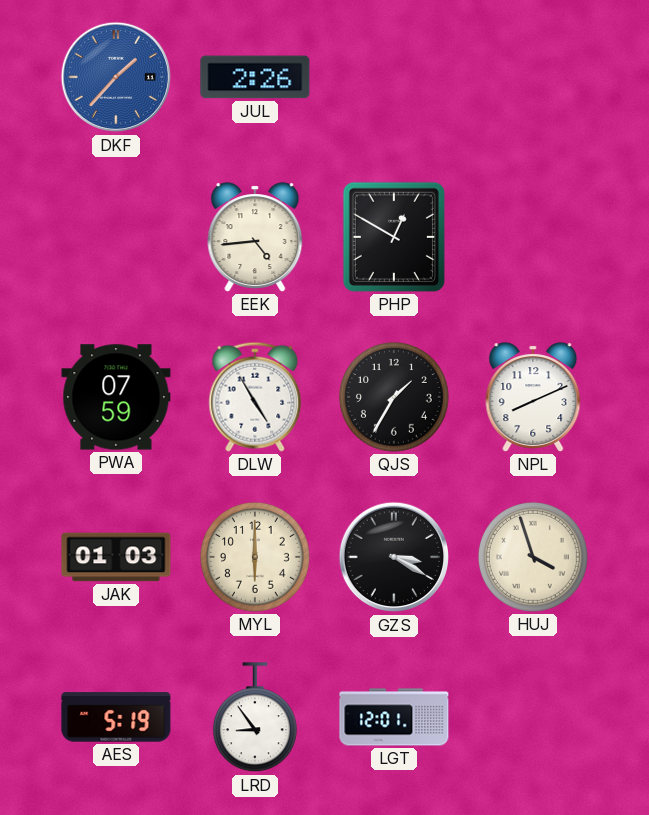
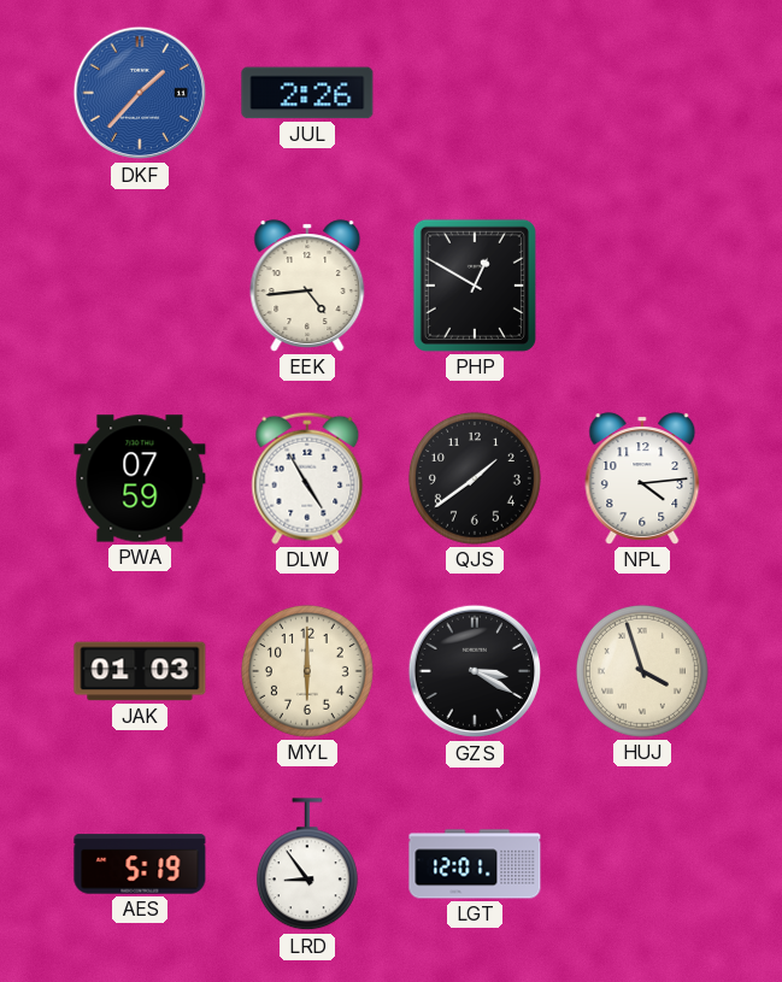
QJS: 1:35 -> 1:39
NPL: 8:11 -> 4:14
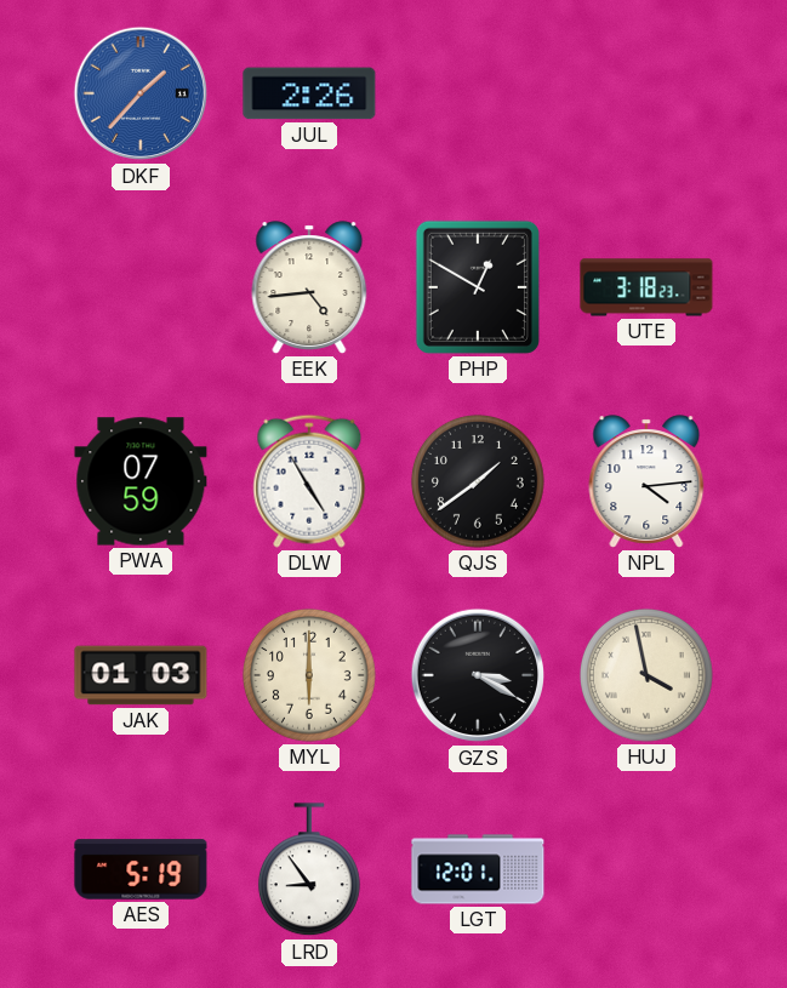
UTE: none -> 3:18
HUJ: 3:57 -> 3:58
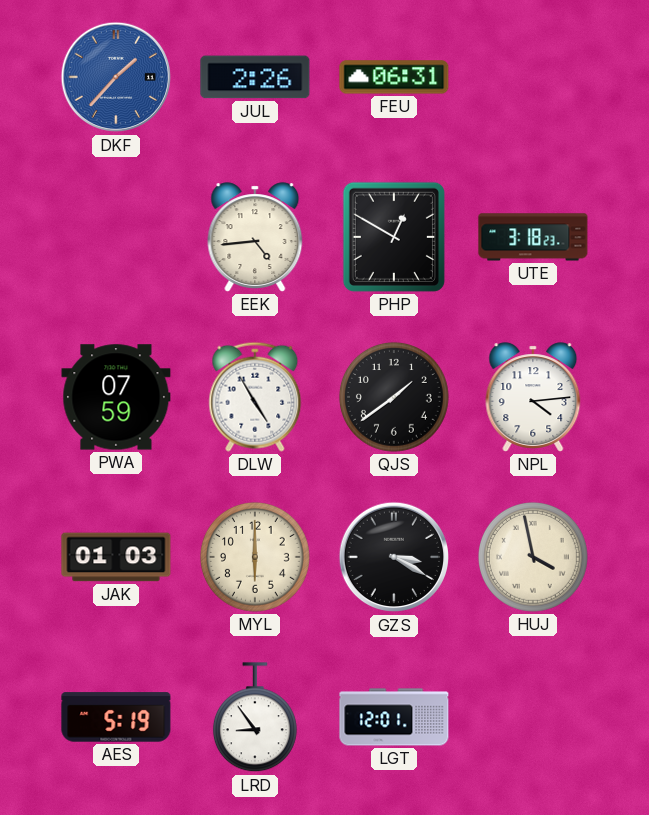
FEU: none -> 06:31
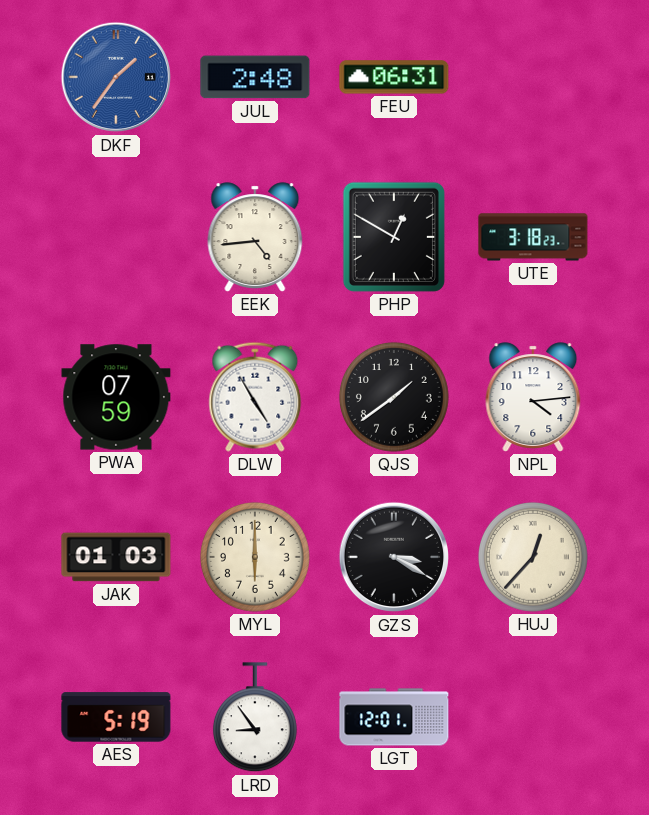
DKF: 1:37 -> 1:36
JUL: 2:26 -> 2:48
HUJ: 3:58 -> 12:37
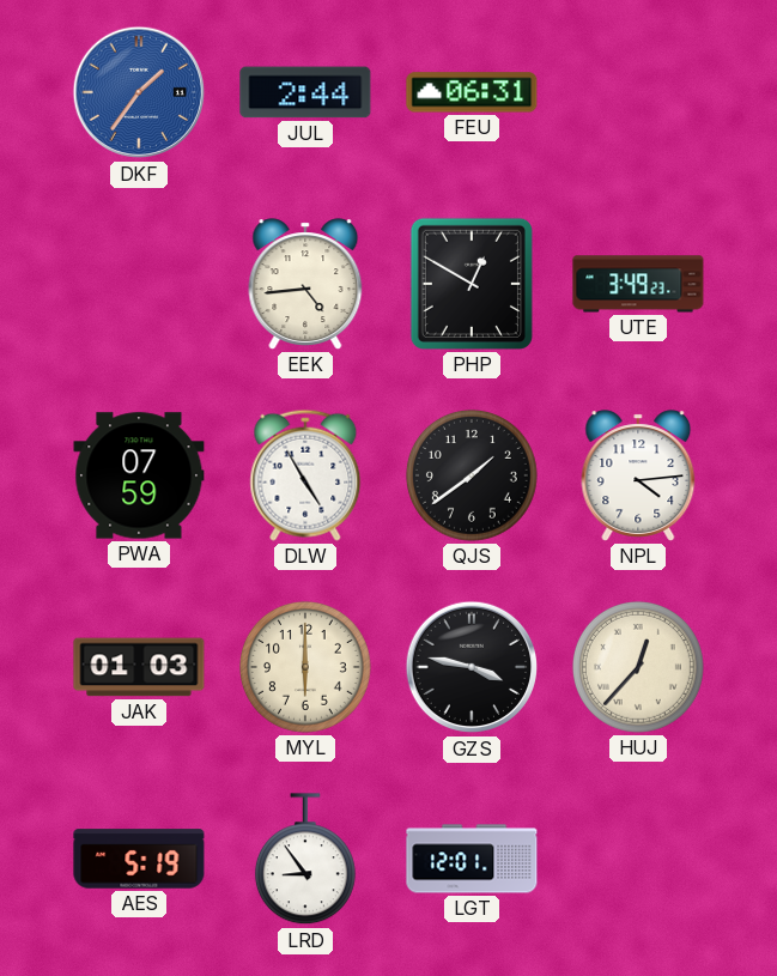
JUL: 2:48 -> 2:44
UTE: 3:18 -> 3:49
GZS: 3:20 -> 3:47
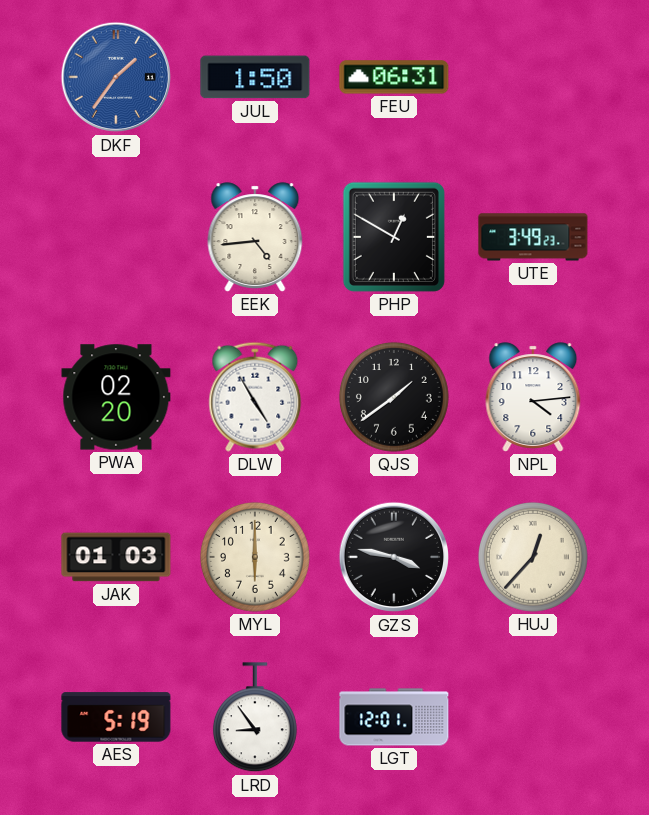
JUL: 2:44 -> 1:50
PWA: 07:59 -> 02:20
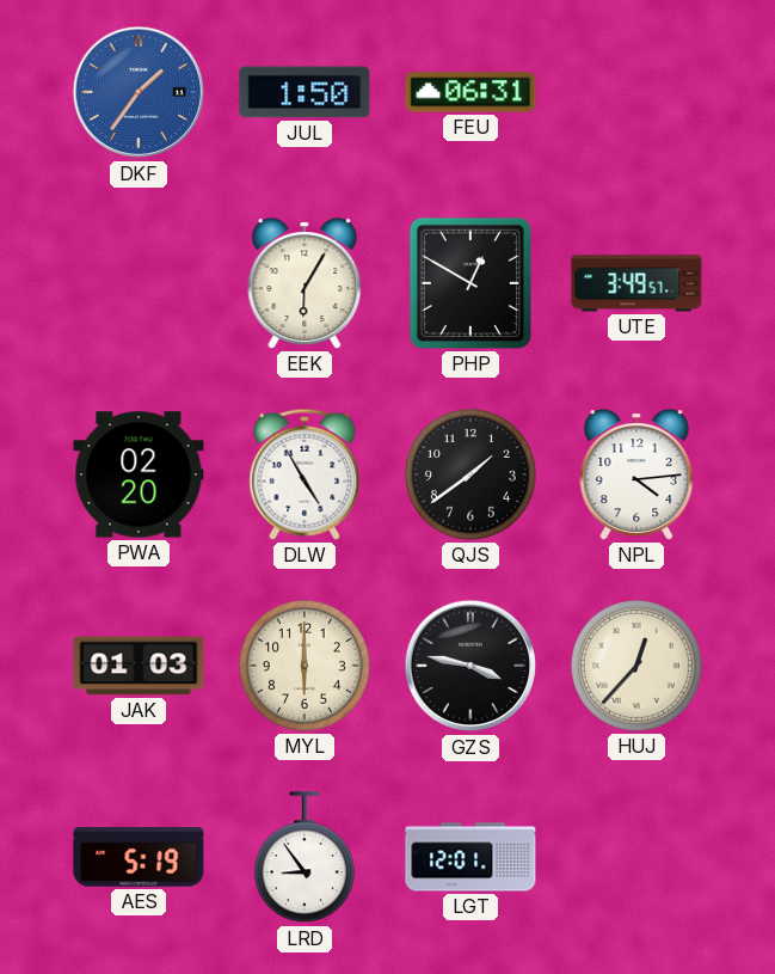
EEK: 4:44 -> 6:05
UTE: 3:49:23 -> 3:49:57
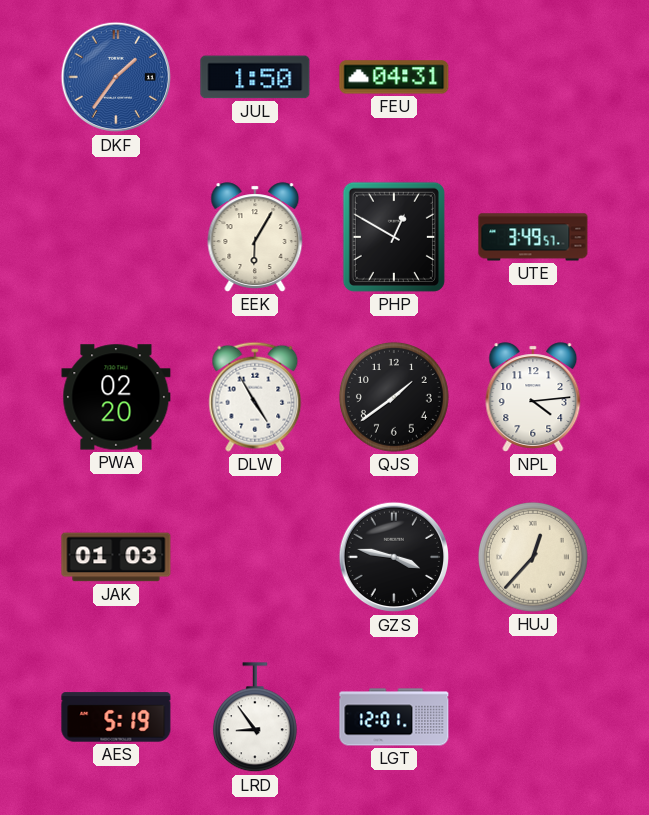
FEU: 06:31 -> 04:31
MYL: 6:00 -> none
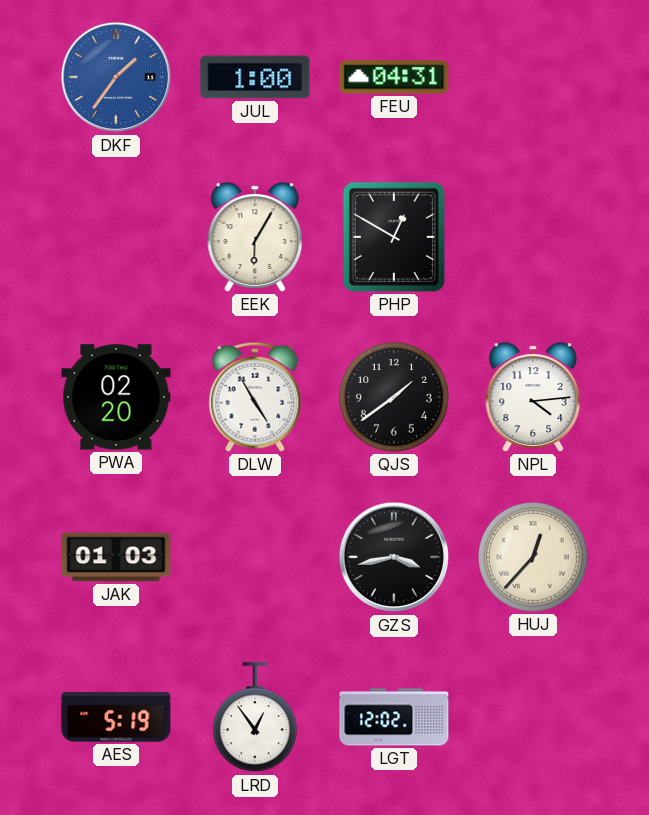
JUL: 1:50 -> 1:00
UTE: 3:49 -> none
GZS: 3:47 -> 3:43
LRD: 8:54 -> 12:54
LGT: 12:01 -> 12:02
